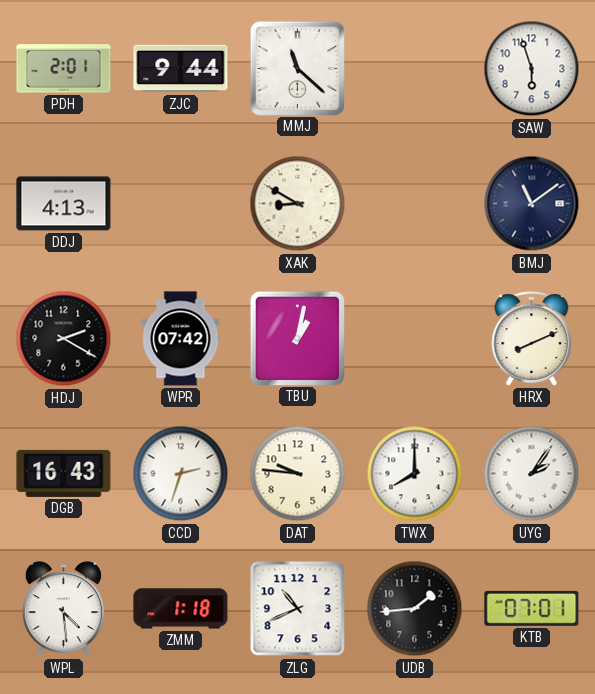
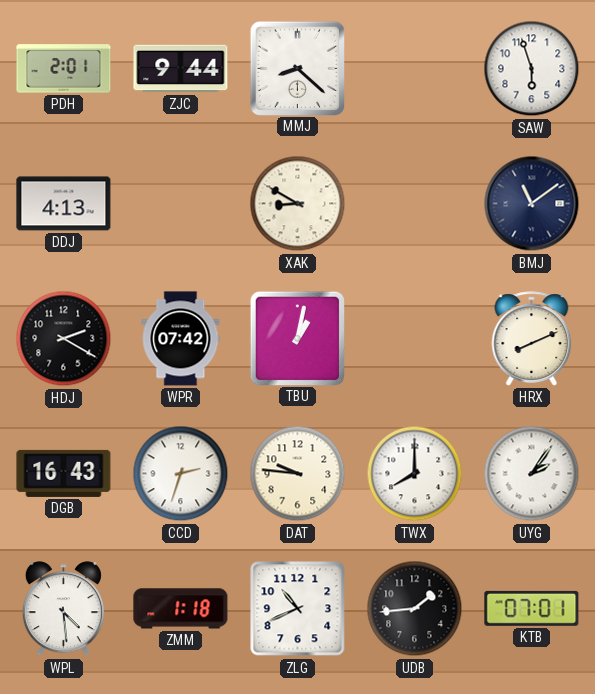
MMJ: 11:22 -> 8:22
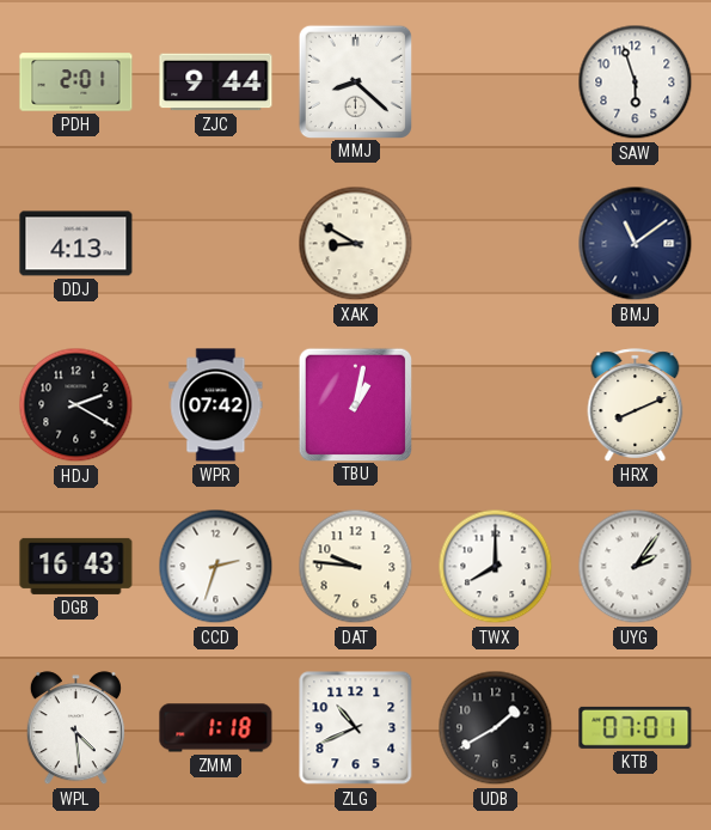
UDB: 1:44 -> 1:40
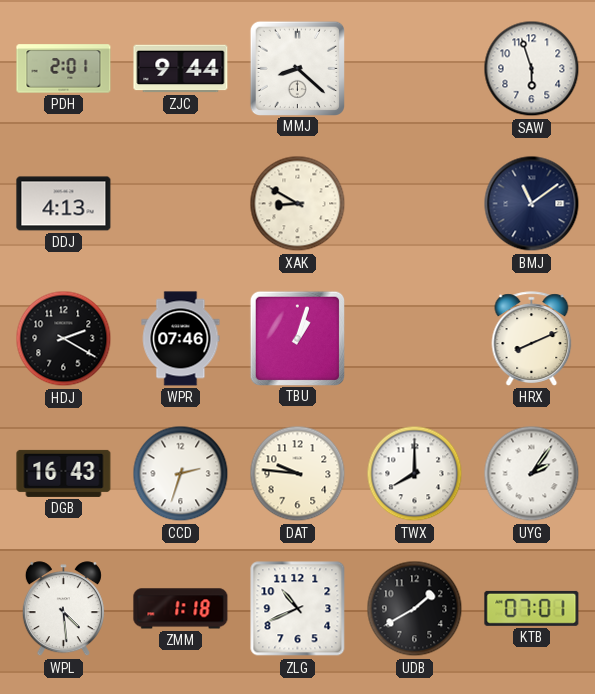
WPR: 07:42 -> 07:46
TBU: 1:02 -> 1:03
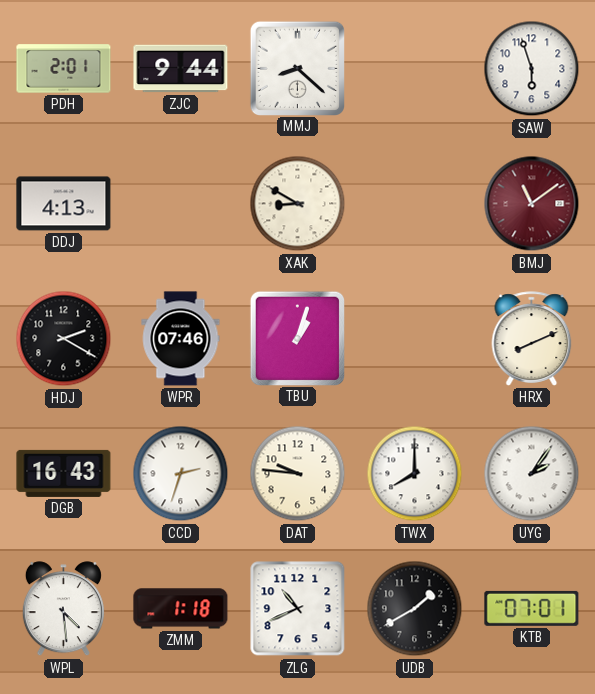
BMJ dial: navy -> burgundy
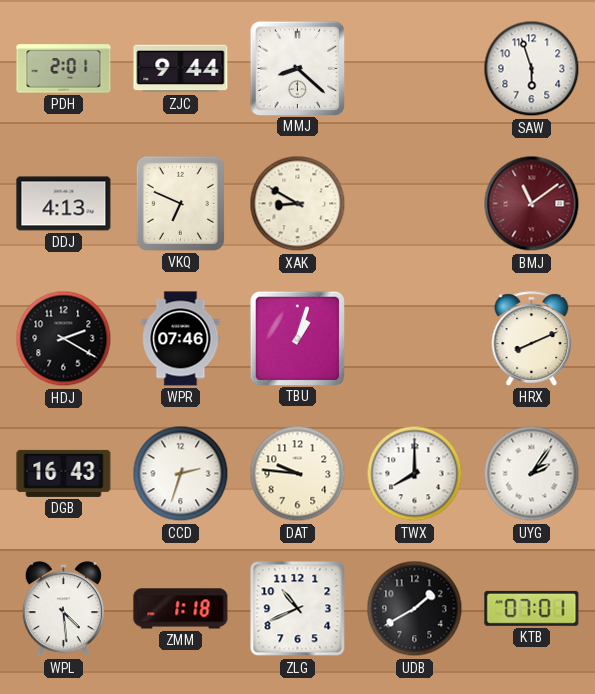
VKQ: none -> 6:49
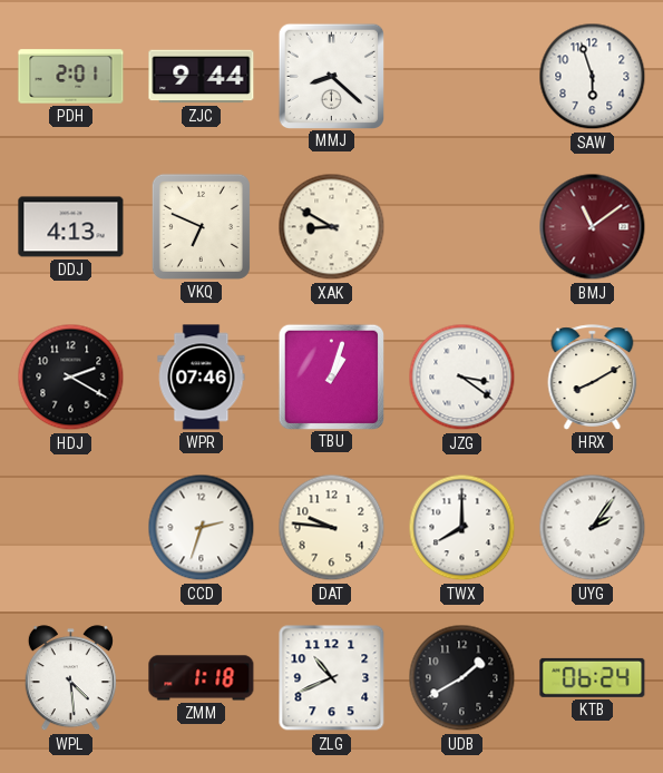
JZG: none -> 3:21
HRX: 8:11 -> 8:10
DGB: 16:43 -> none
KTB: 07:01 -> 06:24
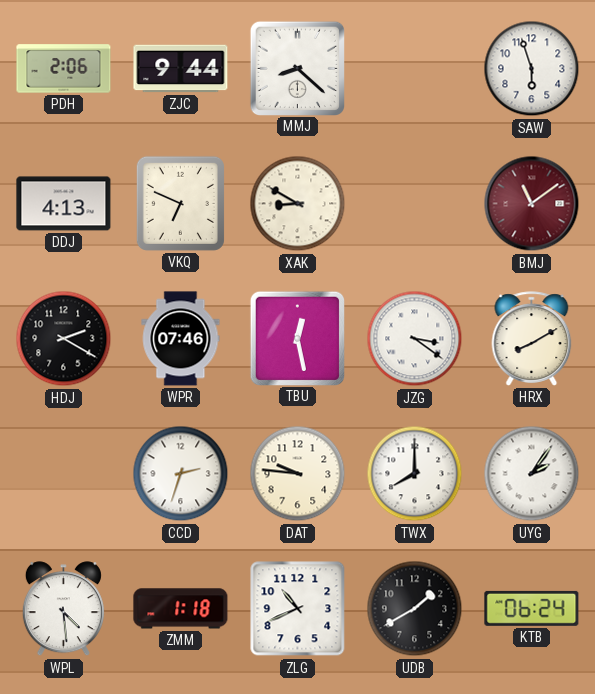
PDH: 2:01 -> 2:06
TBU: 1:03 -> 12:28
